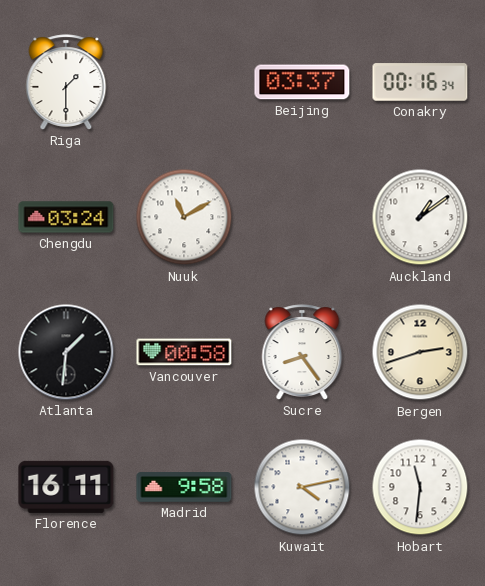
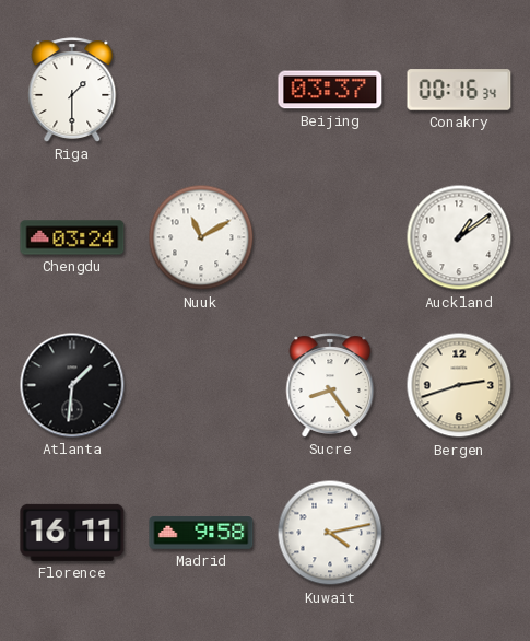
Vancouver: 00:58 -> none
Hobart: 11:31 -> none
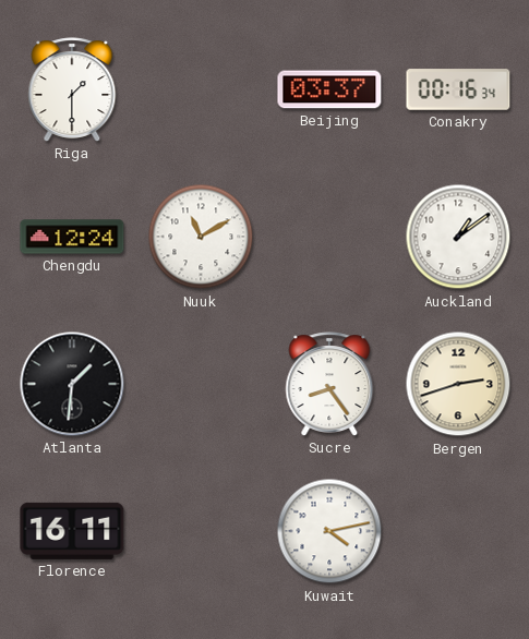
Chengdu: 03:24 -> 12:24
Madrid: 9:58 -> none
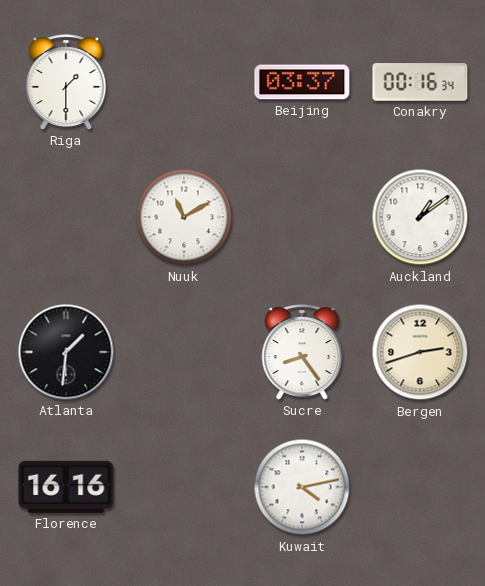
Chengdu: 12:24 -> none
Florence: 16:11 -> 16:16
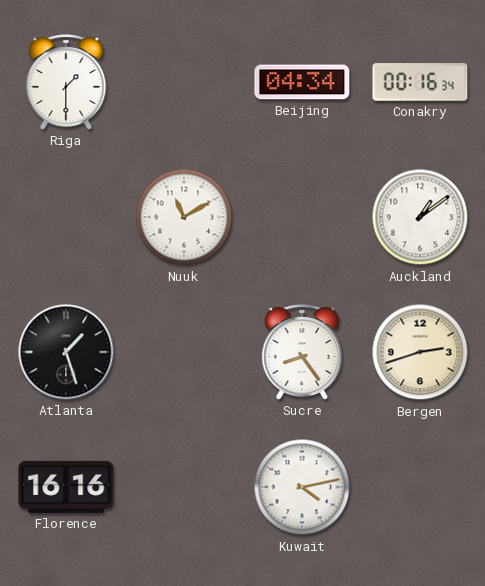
Beijing: 03:37 -> 04:34
Atlanta: 1:31 -> 1:27
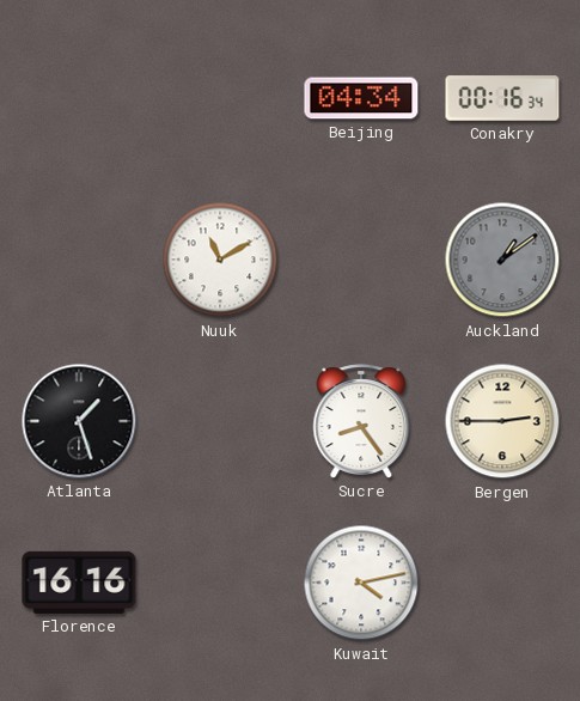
Riga: 1:30 -> none
Auckland dial: white -> grey
Bergen: 2:42 -> 2:45
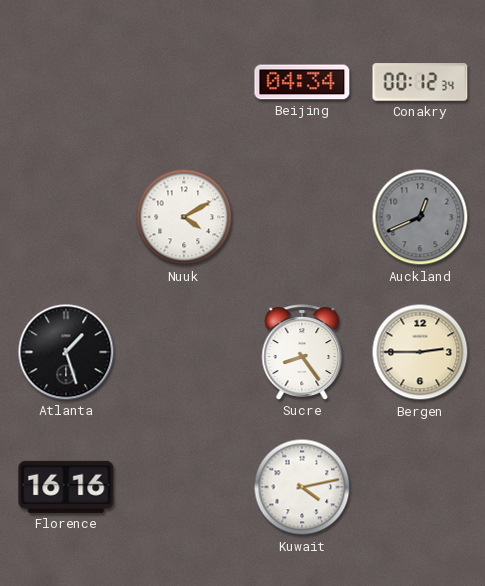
Conakry: 00:16 -> 00:12
Nuuk: 11:10 -> 4:10
Auckland: 1:09 -> 12:41
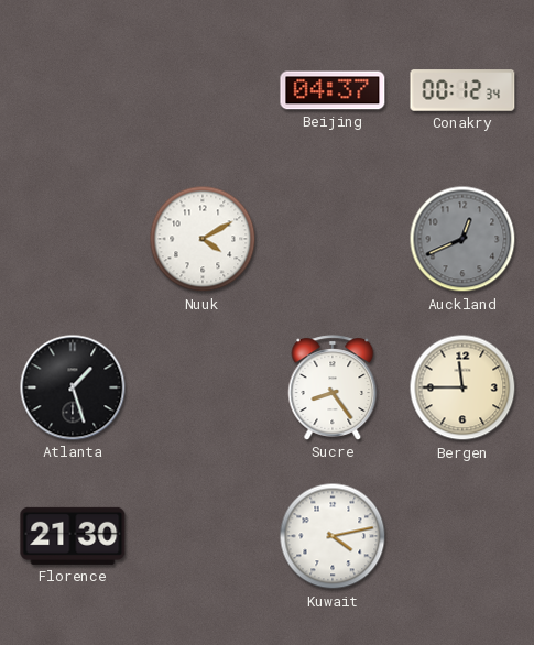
Beijing: 04:34 -> 04:37
Bergen: 2:45 -> 11:45
Florence: 16:16 -> 21:30
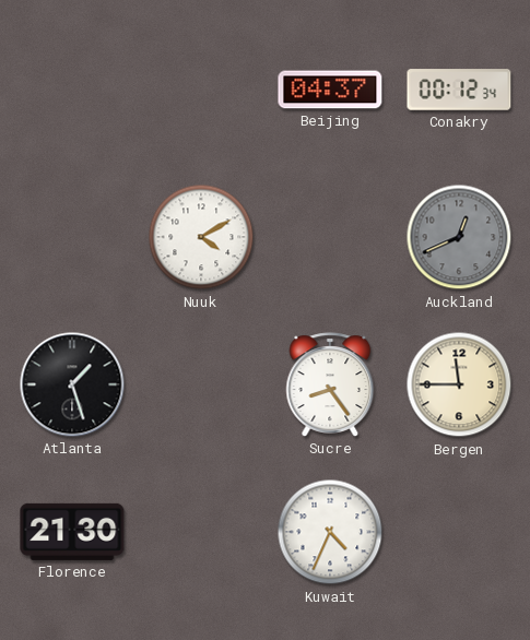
Kuwait: 4:13 -> 4:34
